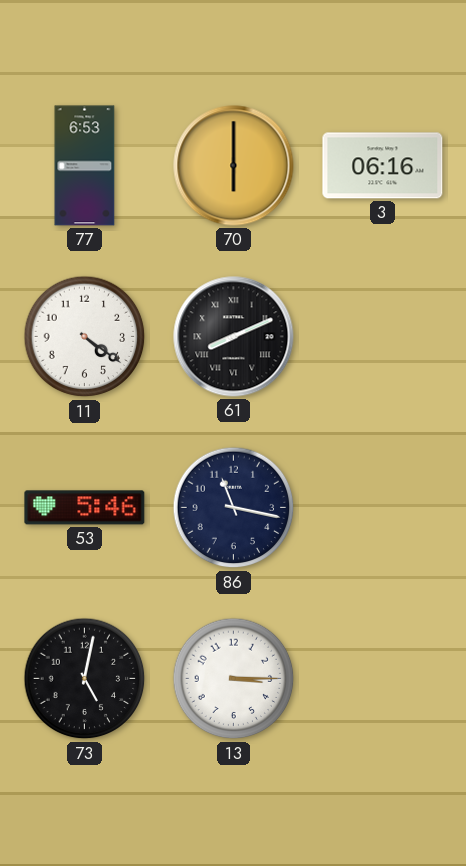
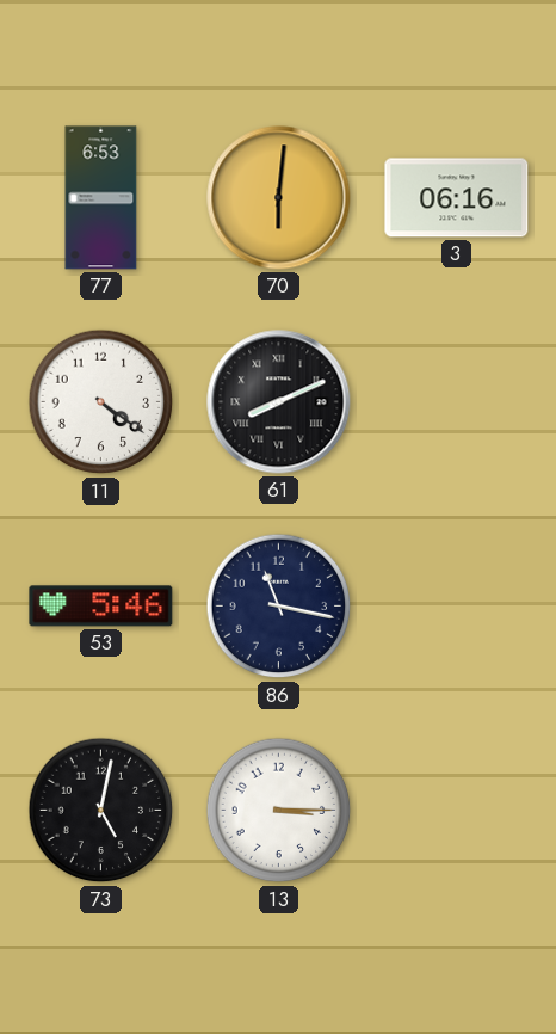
70: 6:00 -> 6:01
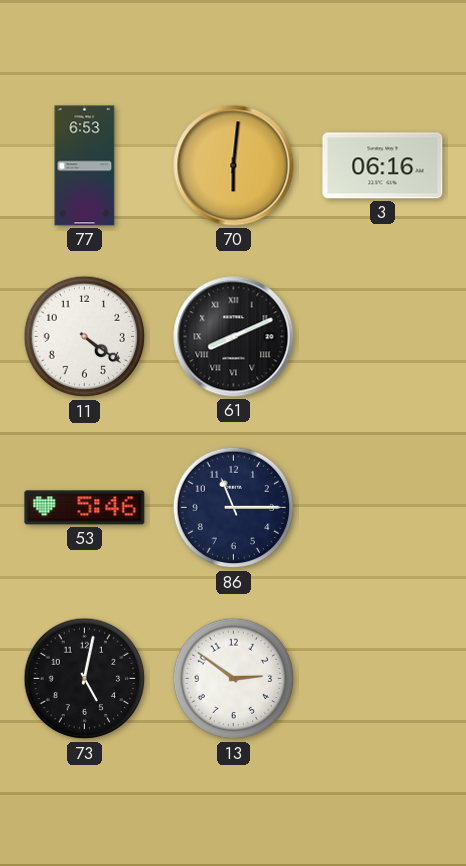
86: 11:17 -> 11:15
13: 3:15 -> 2:51
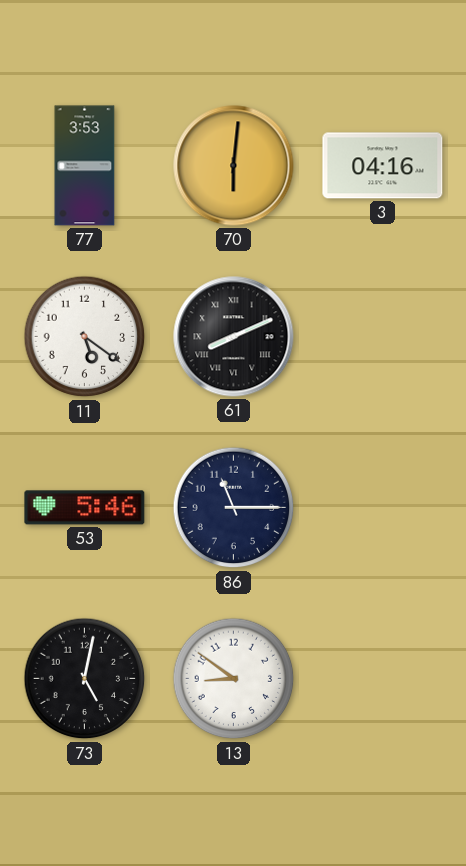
77: 6:53 -> 3:53
3: 06:16 -> 04:16
11: 4:21 -> 5:21
13: 2:51 -> 8:51
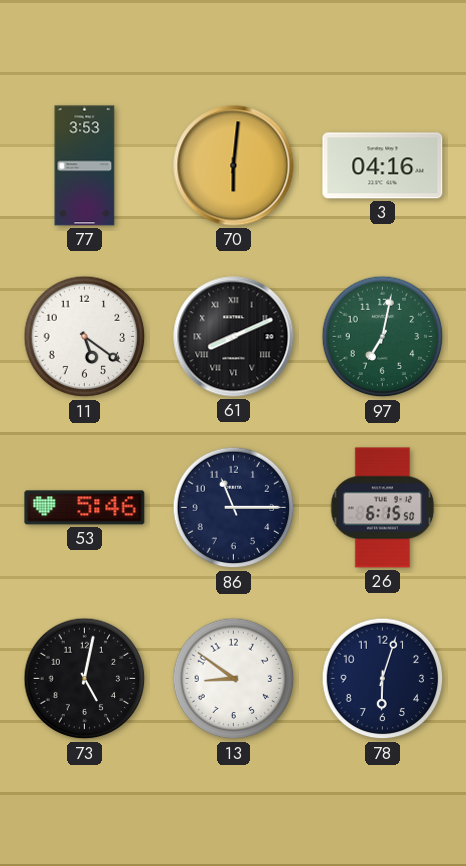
97: none -> 7:02
26: none -> 6:15
78: none -> 6:03
